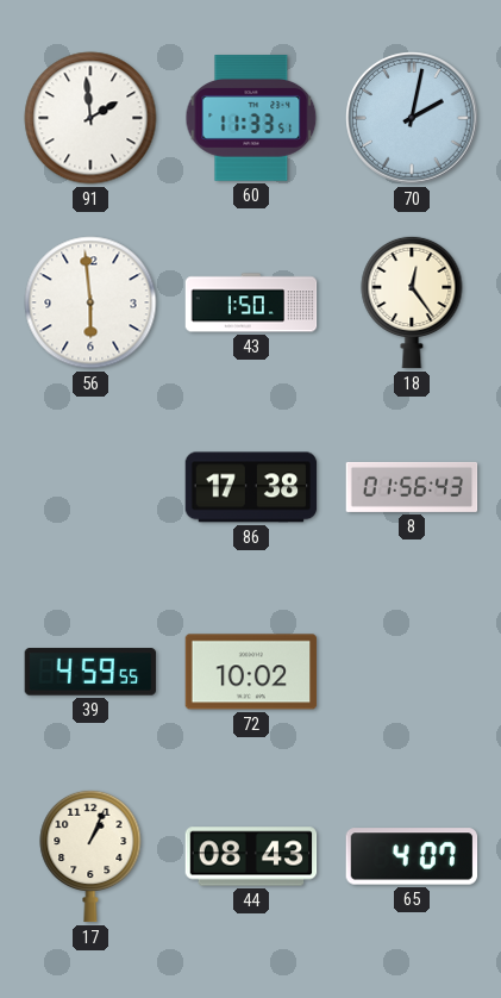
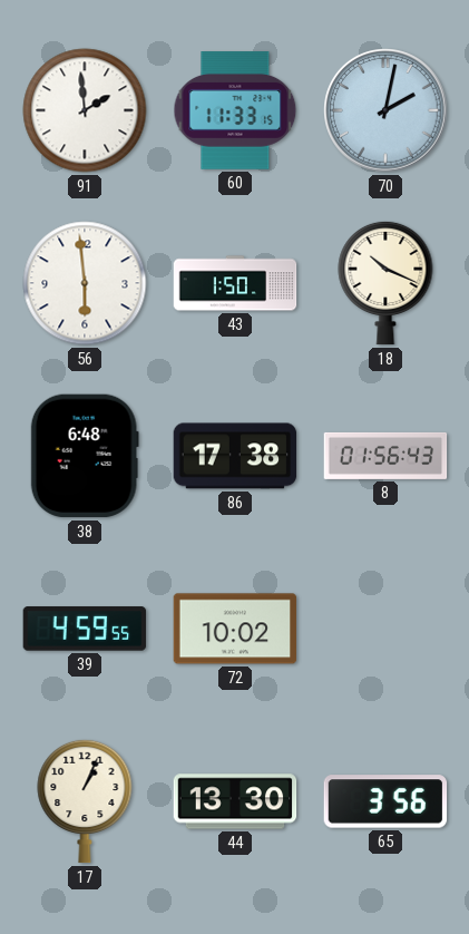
60: 11:33:51 -> 11:33:15
18: 12:24 -> 10:19
38: none -> 6:48
44: 08:43 -> 13:30
65: 4:07 -> 3:56
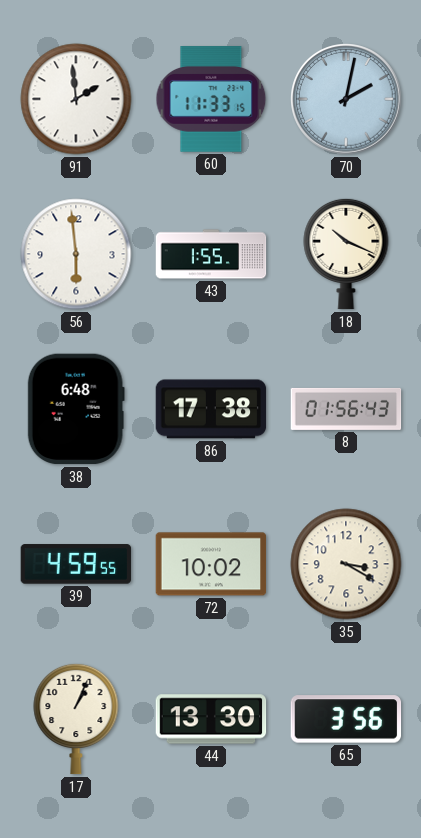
43: 1:50 -> 1:55
35: none -> 3:20
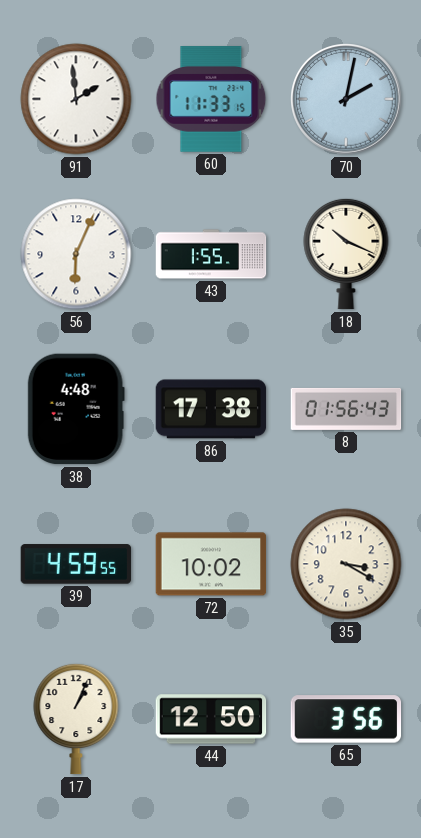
56: 5:59 -> 6:04
38: 6:48 -> 4:48
44: 13:30 -> 12:50
